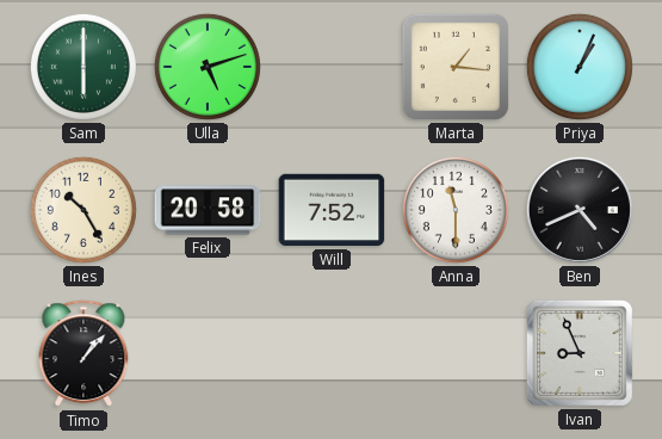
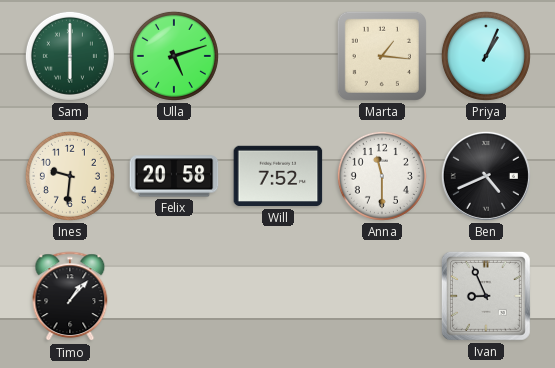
Ines: 10:25 -> 9:31
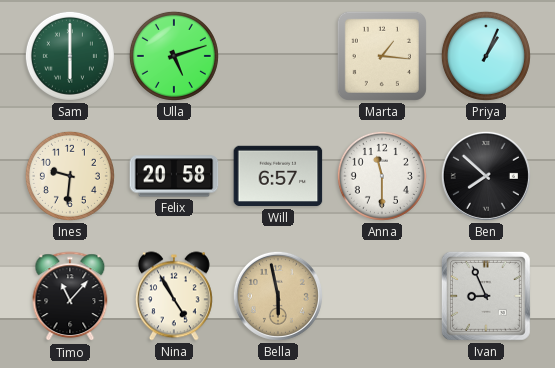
Will: 7:52 -> 6:57
Ben: 4:41 -> 7:52
Timo: 1:07 -> 11:07
Nina: none -> 4:55
Bella: none -> 5:58
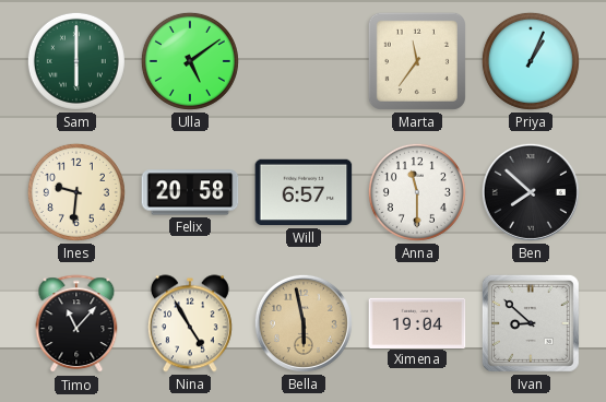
Ulla: 5:12 -> 5:09
Marta: 1:16 -> 11:36
Ximena: none -> 19:04
Ivan: 8:56 -> 8:52
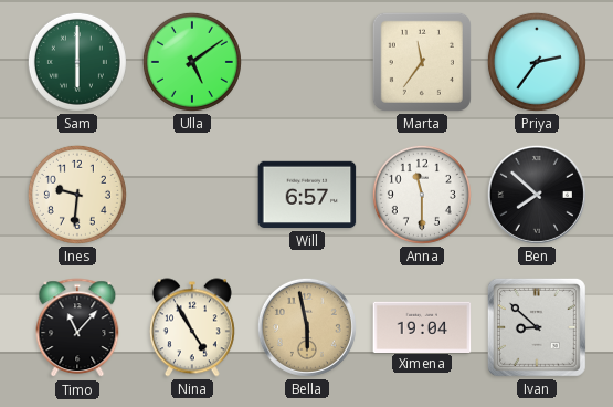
Priya: 1:04 -> 2:36
Felix: 20:58 -> none
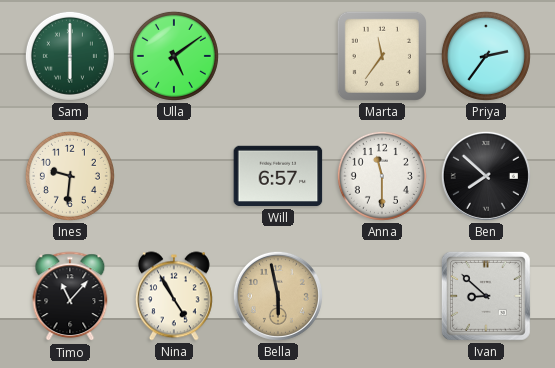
Ximena: 19:04 -> none
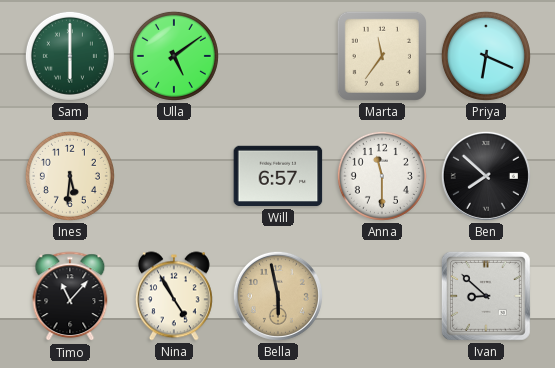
Priya: 2:36 -> 6:19
Ines: 9:31 -> 5:31
